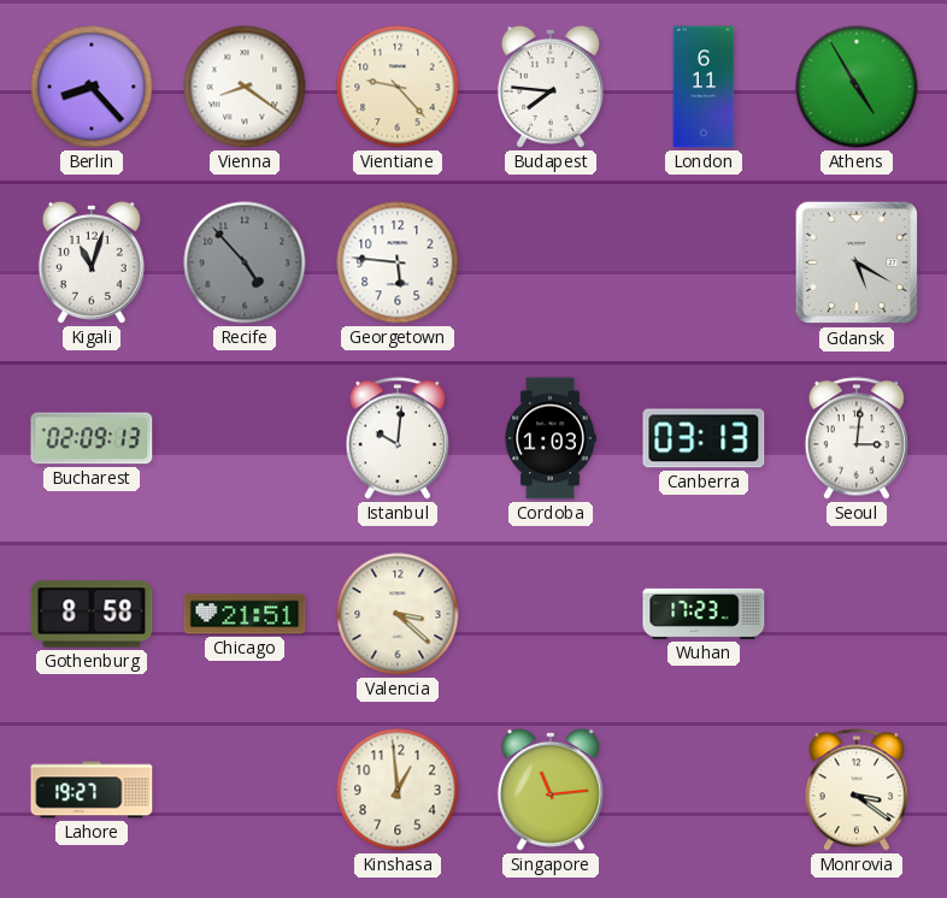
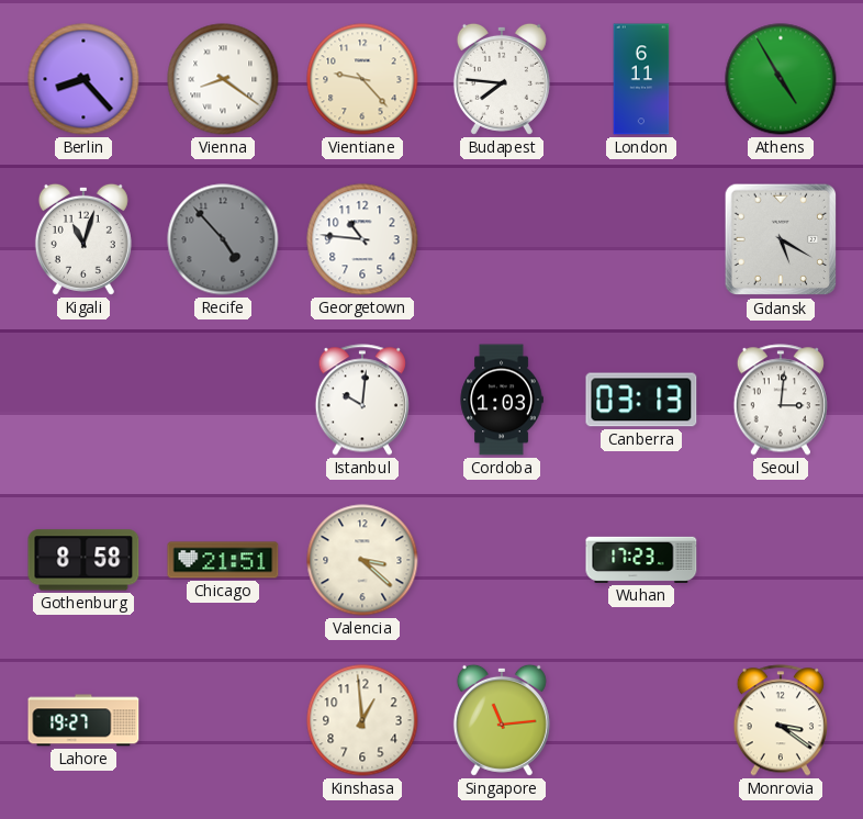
Georgetown: 5:46 -> 10:46
Bucharest: 02:09 -> none
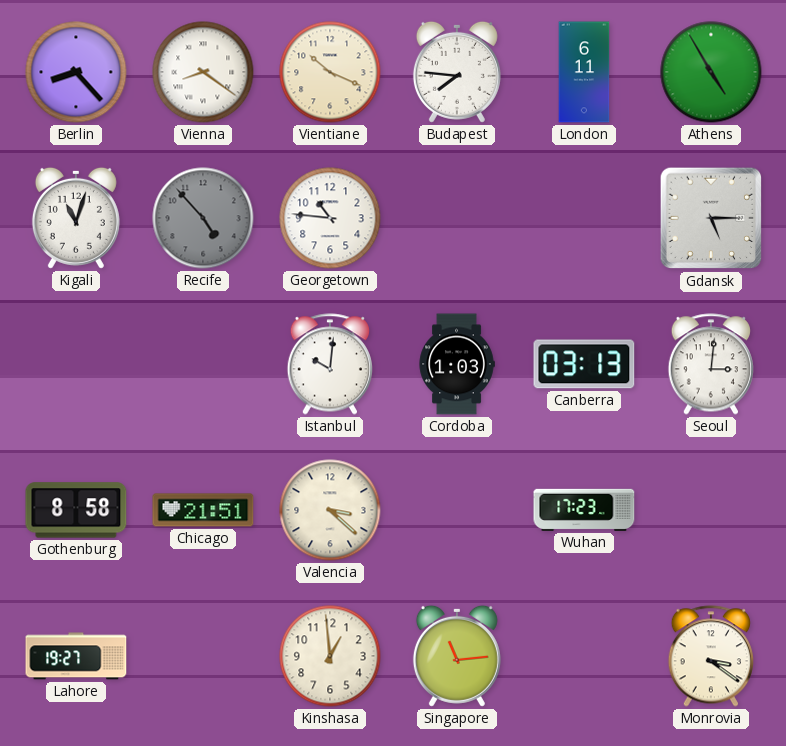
Vientiane: 9:23 -> 10:19
Gdansk: 5:20 -> 5:15
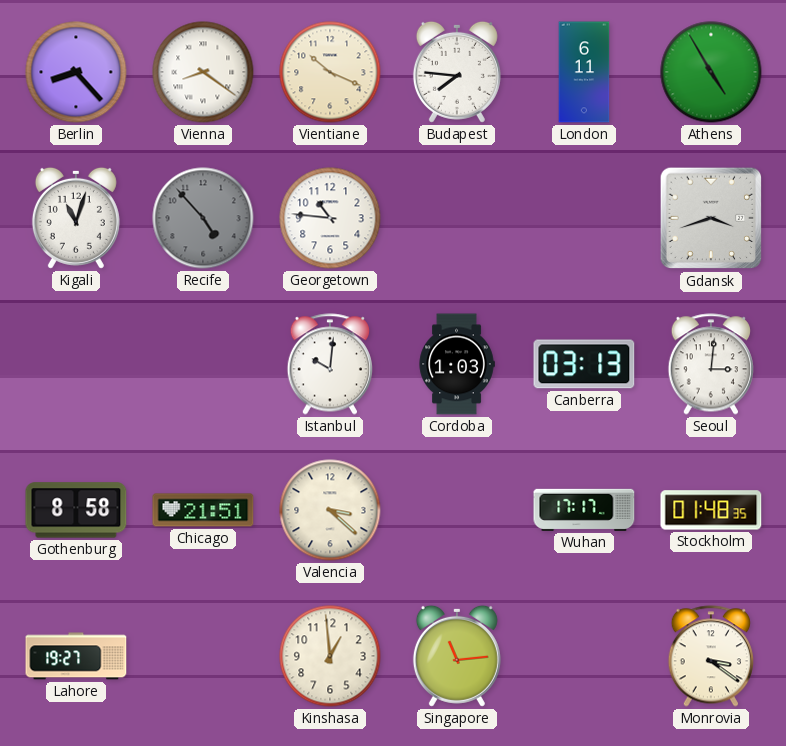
Gdansk: 5:15 -> 3:42
Wuhan: 17:23 -> 17:17
Stockholm: none -> 01:48
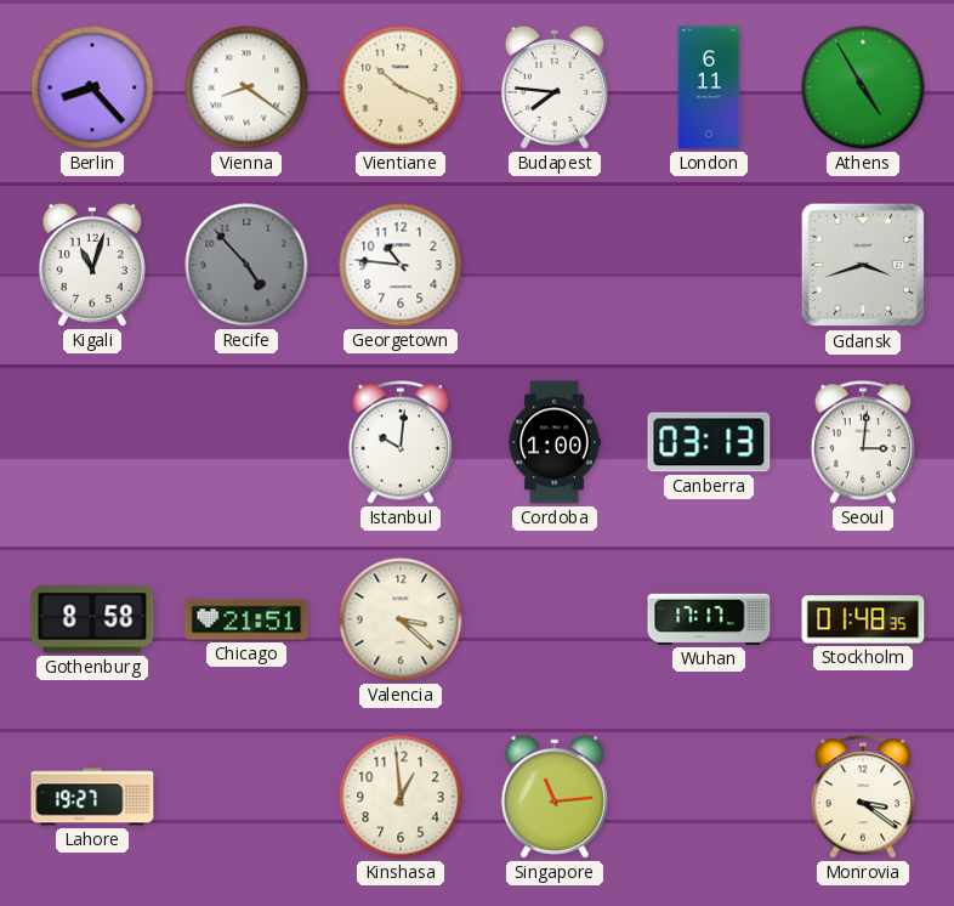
Cordoba: 1:03 -> 1:00
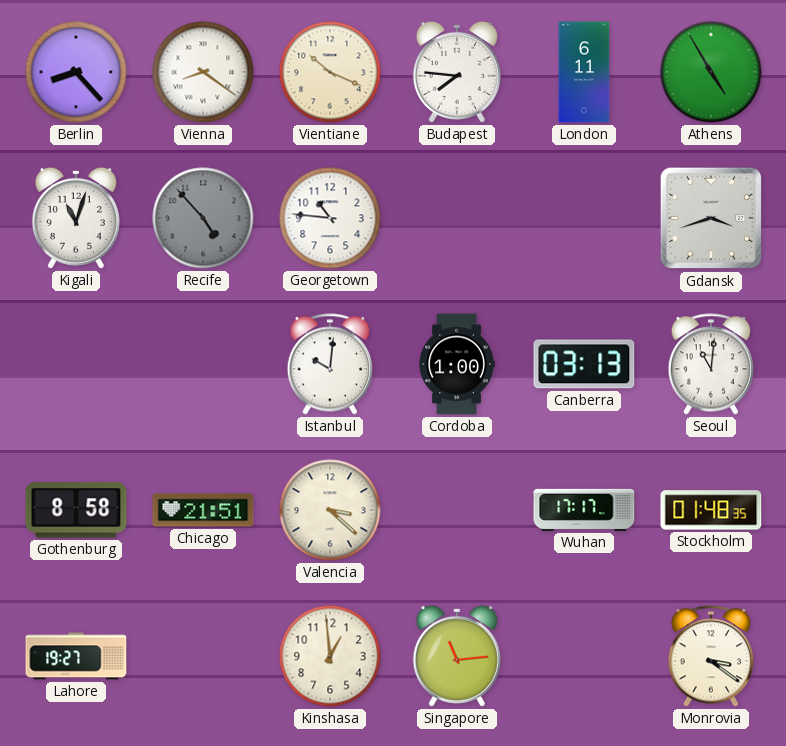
Seoul: 3:01 -> 11:01
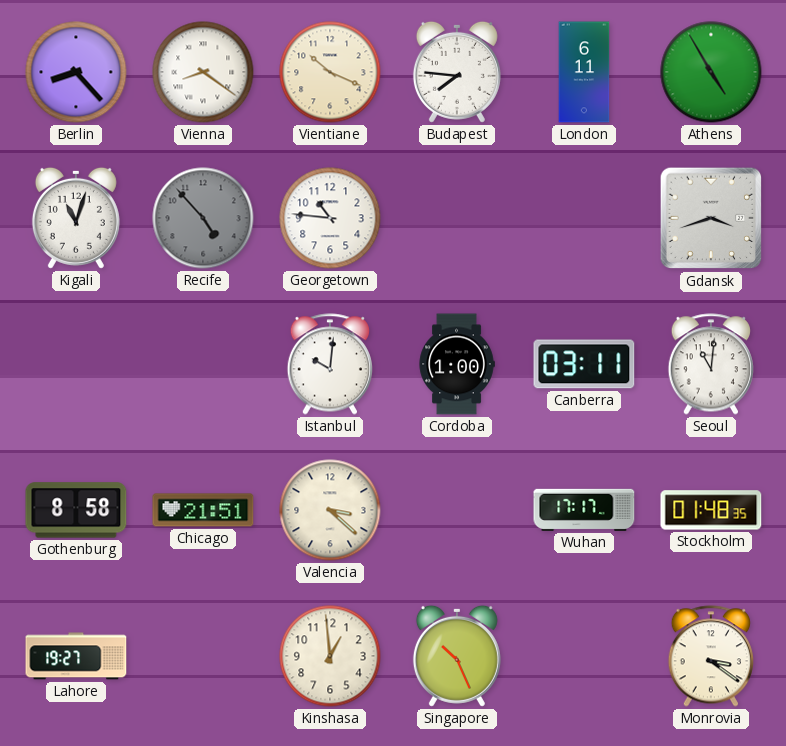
Canberra: 03:13 -> 03:11
Singapore: 11:14 -> 10:26
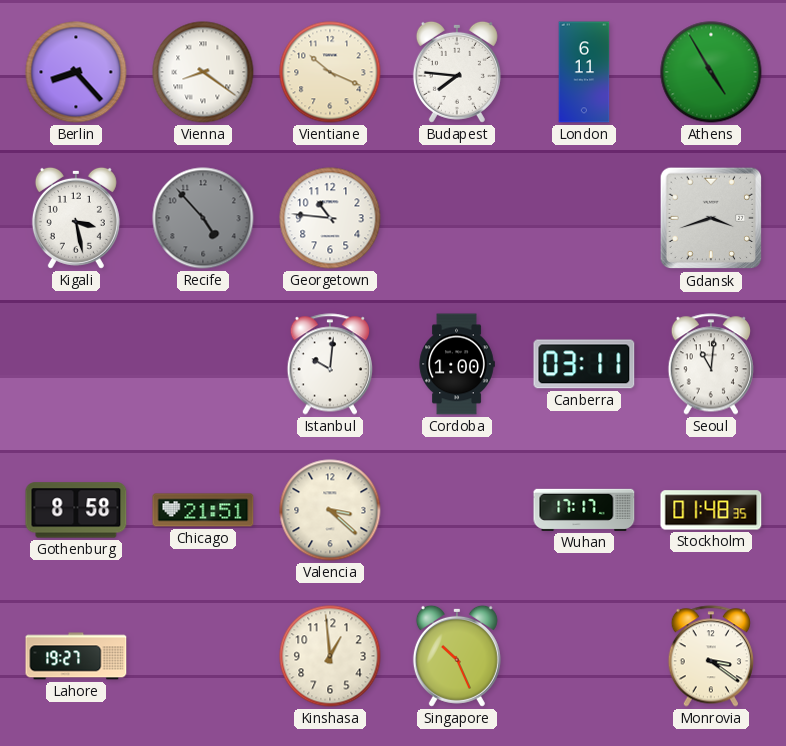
Kigali: 11:03 -> 3:28
